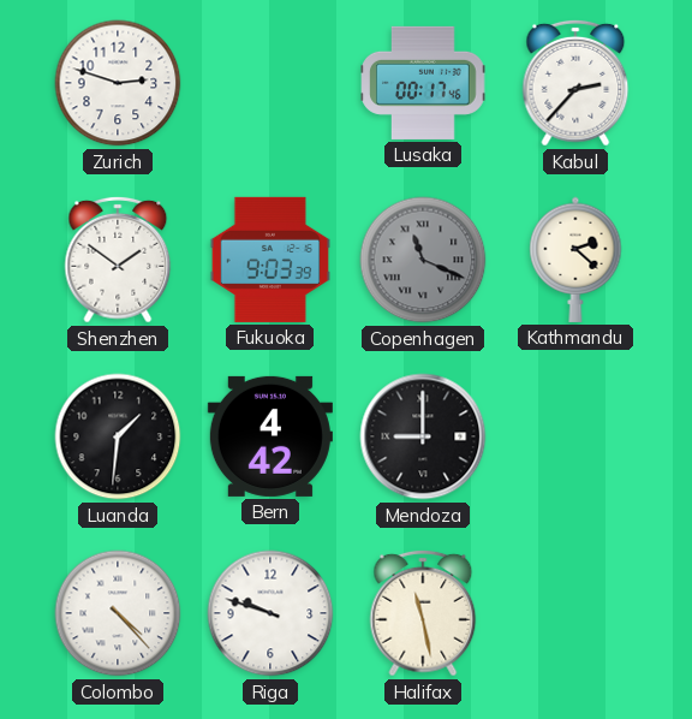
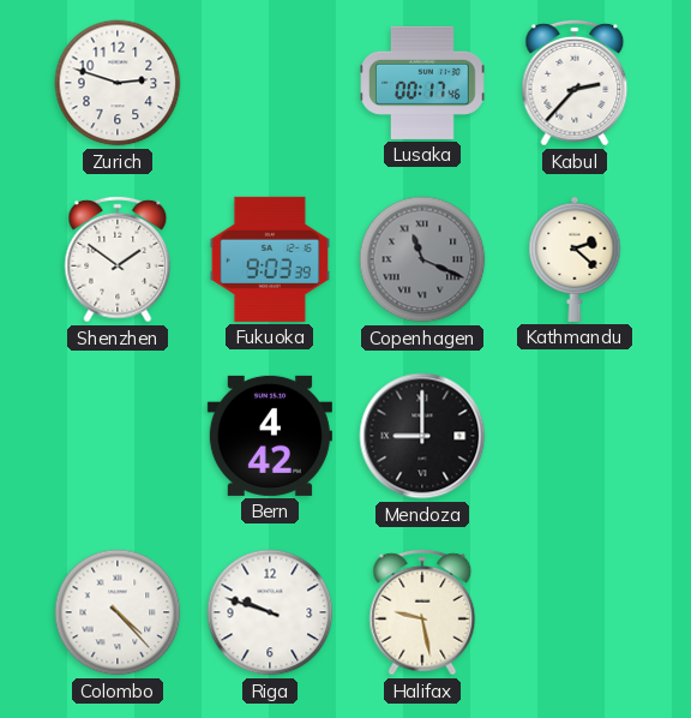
Luanda: 1:31 -> none
Halifax: 11:28 -> 9:28
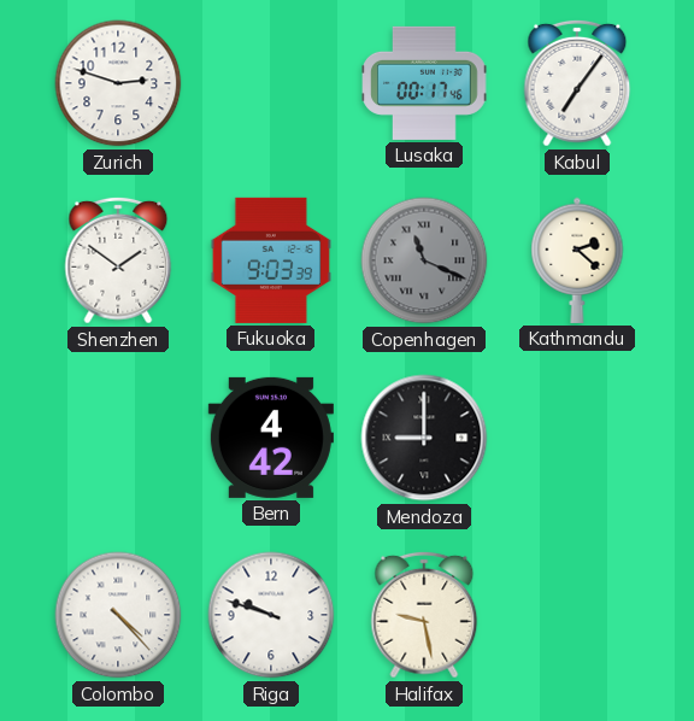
Kabul: 2:37 -> 7:06
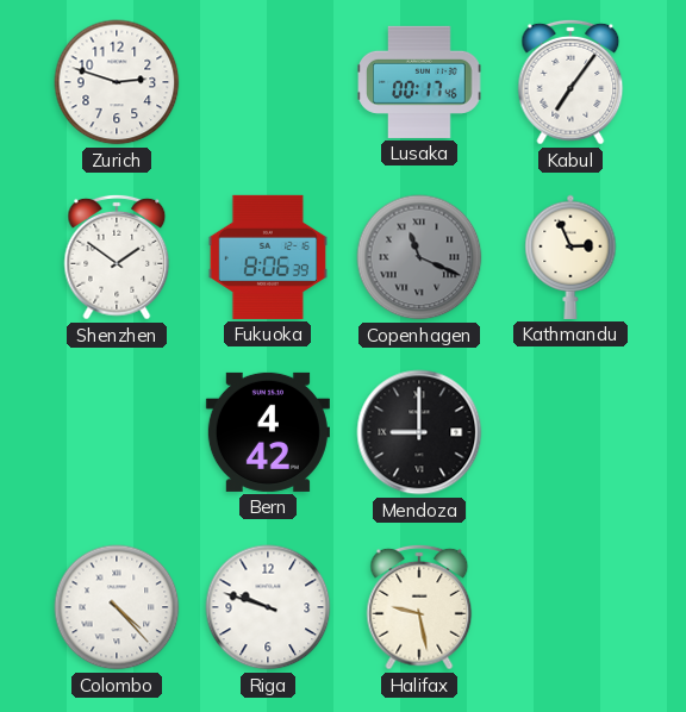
Fukuoka: 9:03 -> 8:06
Kathmandu: 2:22 -> 2:56
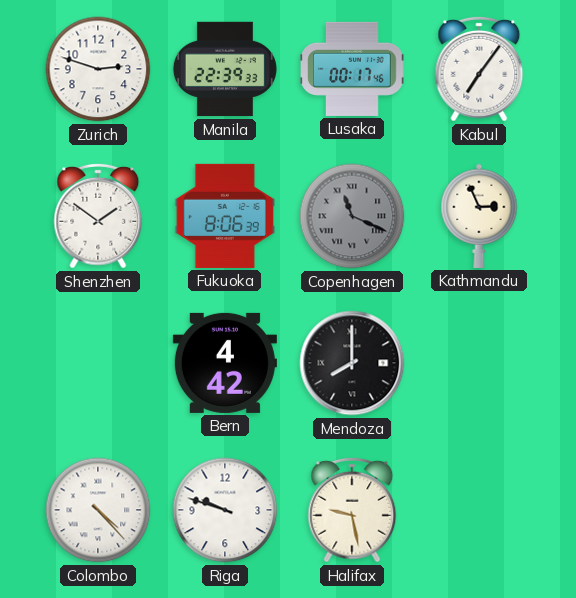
Manila: none -> 22:39
Mendoza: 9:00 -> 8:00
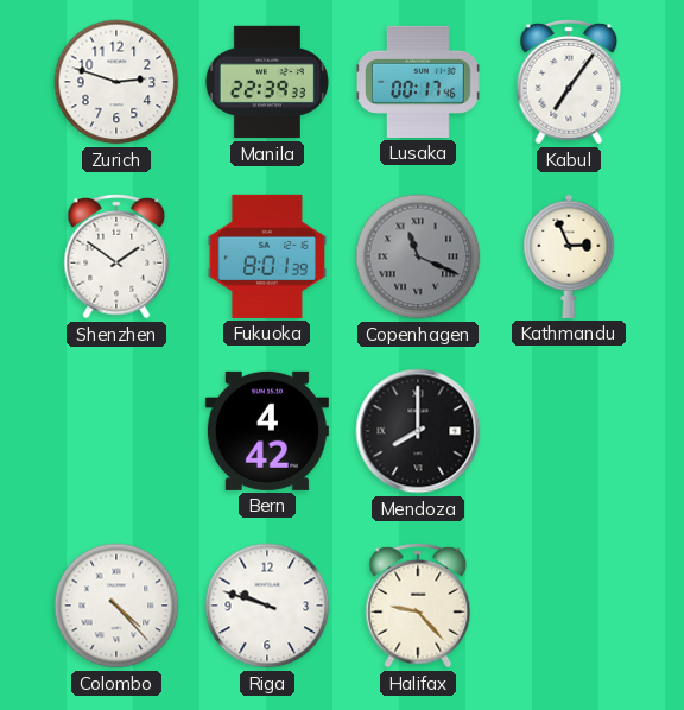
Fukuoka: 8:06 -> 8:01
Halifax: 9:28 -> 9:23
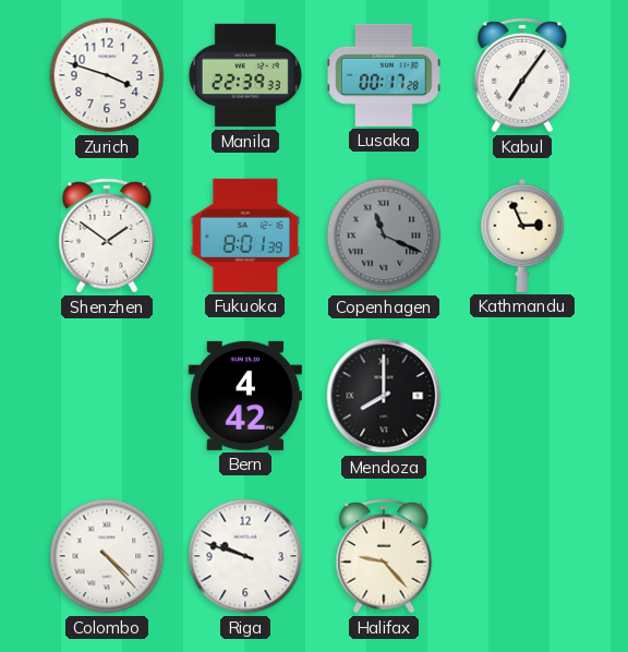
Zurich: 2:48 -> 3:48
Lusaka: 00:17:46 -> 00:17:28
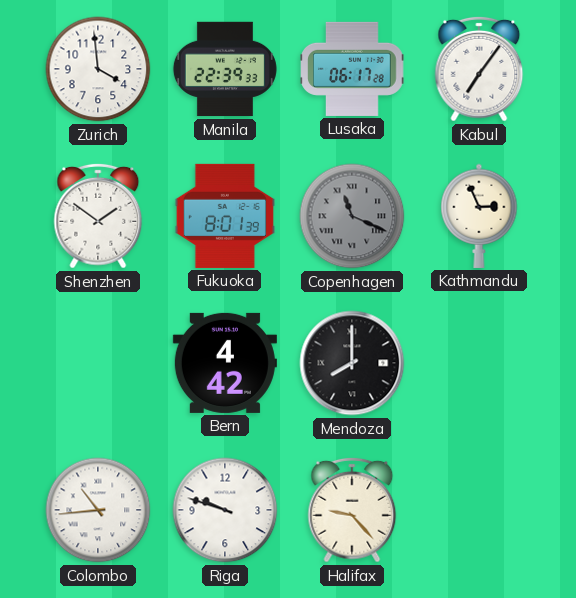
Zurich: 3:48 -> 3:59
Lusaka: 00:17 -> 06:17
Colombo: 4:23 -> 10:44
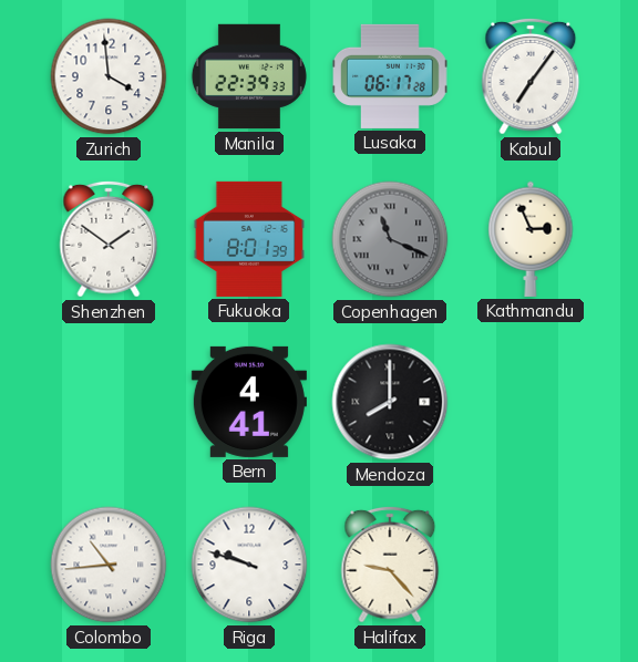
Bern: 4:42 -> 4:41
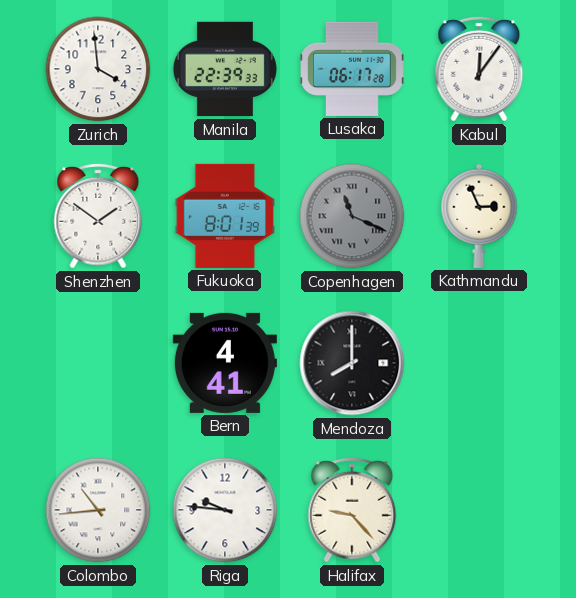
Kabul: 7:06 -> 12:06
Riga: 9:48 -> 9:46
